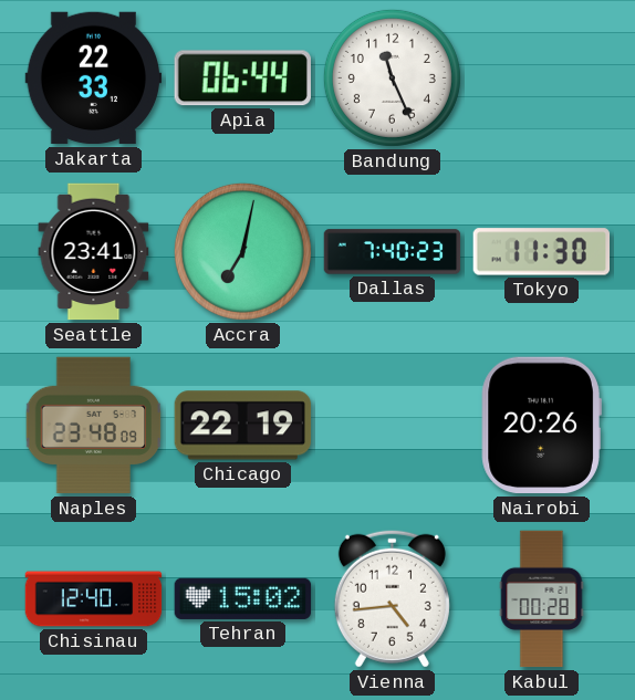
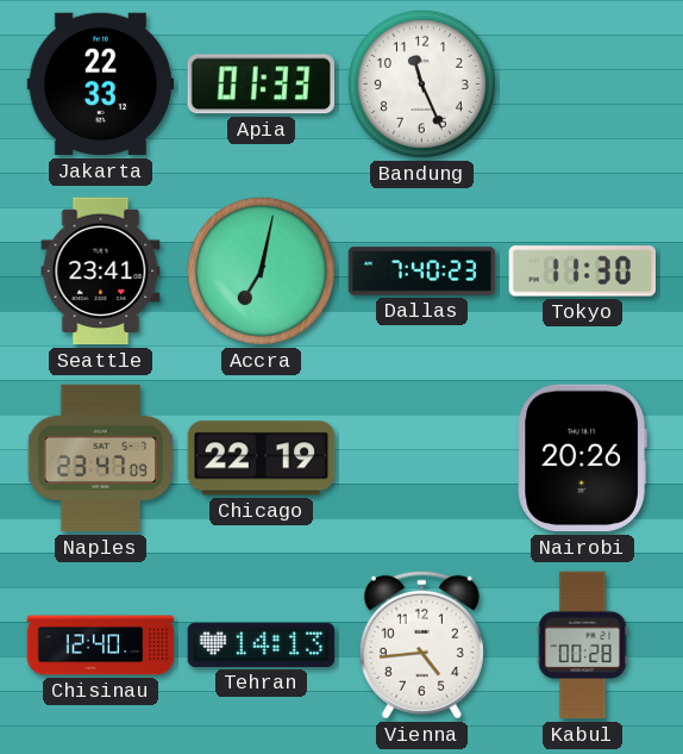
Apia: 06:44 -> 01:33
Naples: 23:48 -> 23:47
Tehran: 15:02 -> 14:13
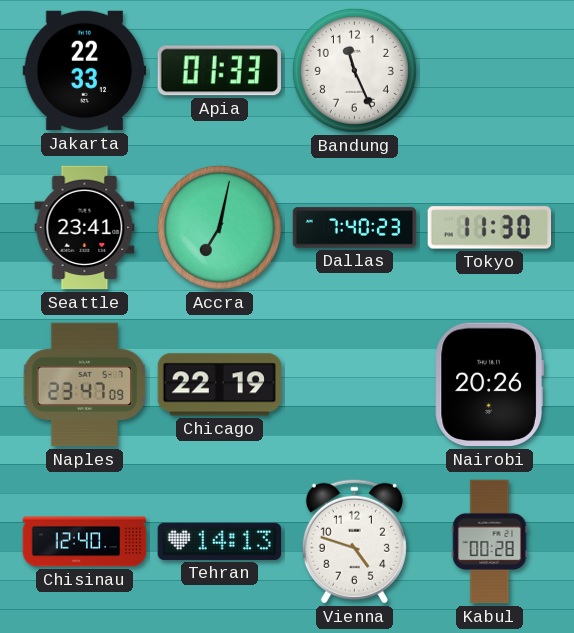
Vienna: 4:44 -> 4:48
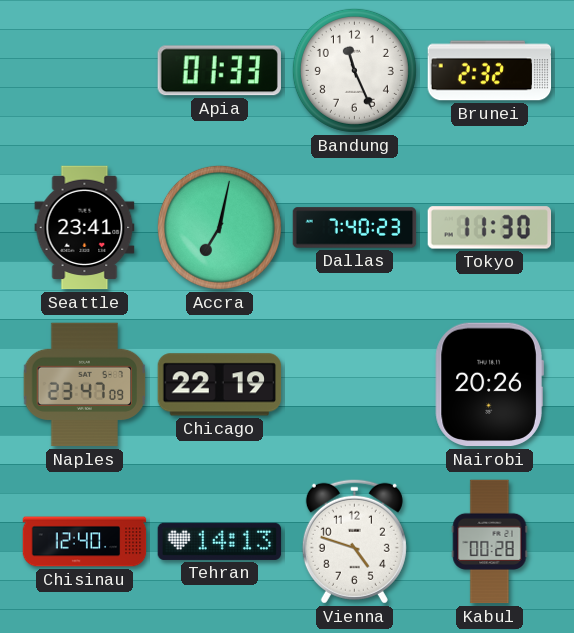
Jakarta: 22:33 -> none
Brunei: none -> 2:32
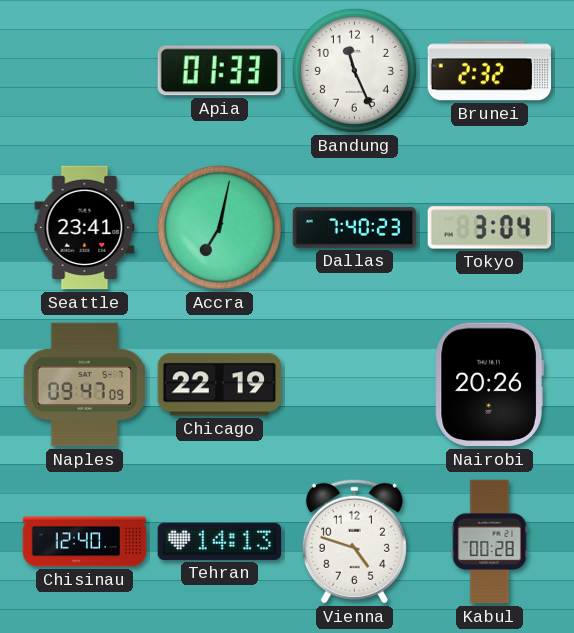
Tokyo: 11:30 -> 3:04
Naples: 23:47 -> 09:47
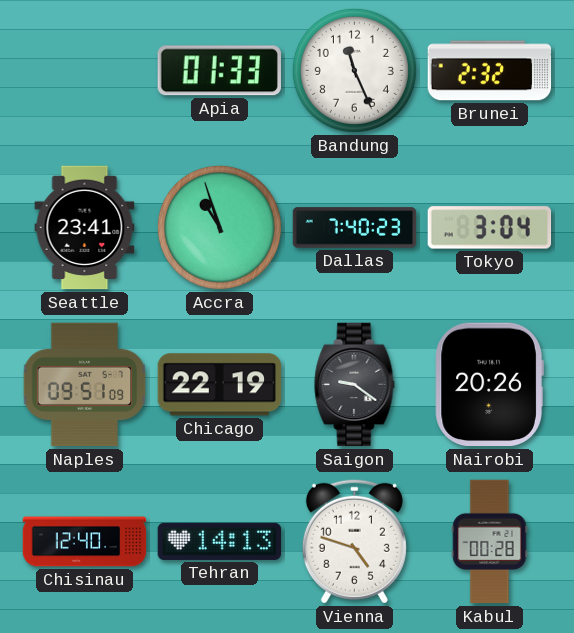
Accra: 7:02 -> 10:57
Naples: 09:47 -> 09:51
Saigon: none -> 9:21
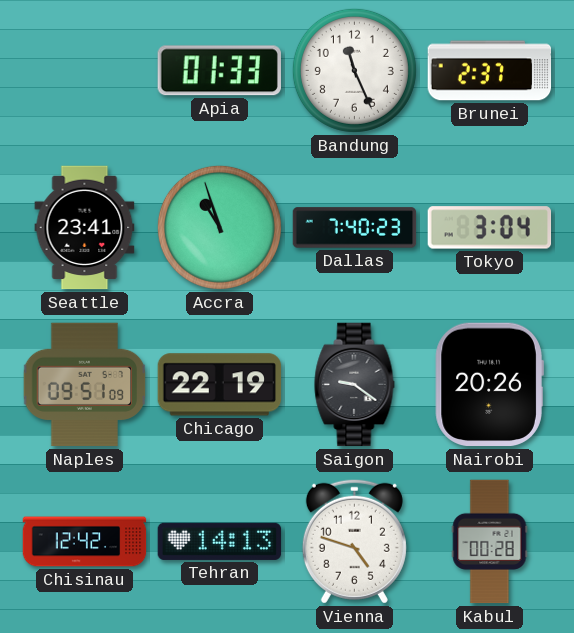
Brunei: 2:32 -> 2:37
Chisinau: 12:40 -> 12:42
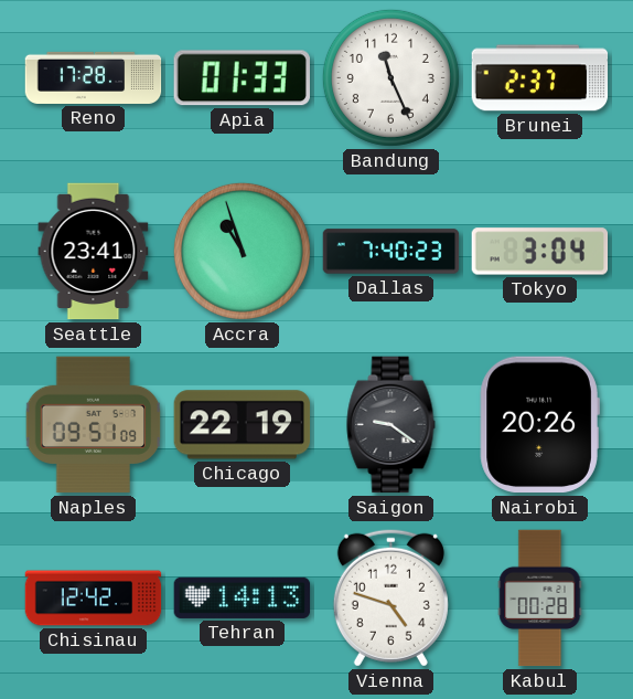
Reno: none -> 17:28
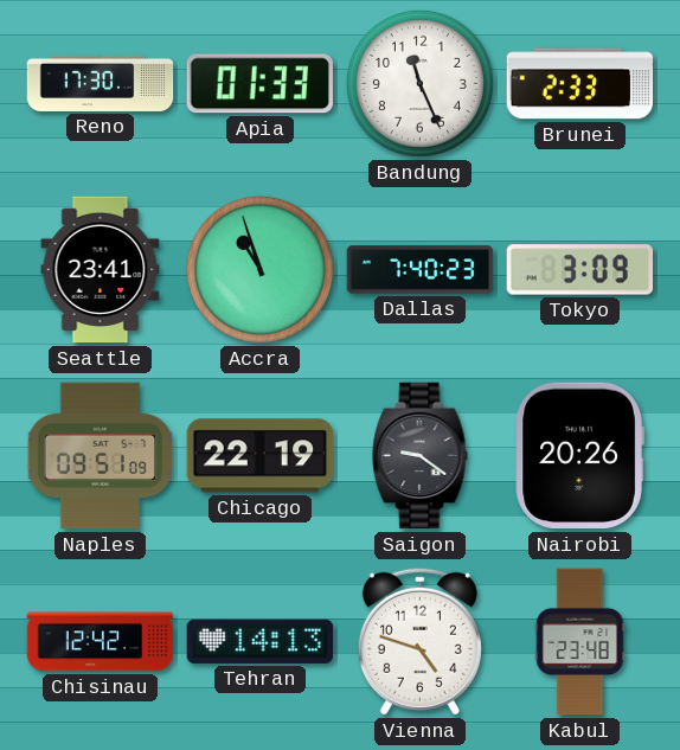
Reno: 17:28 -> 17:30
Brunei: 2:37 -> 2:33
Tokyo: 3:04 -> 3:09
Kabul: 00:28 -> 23:48
